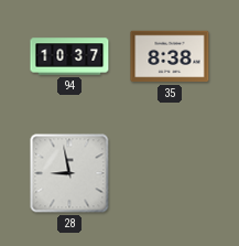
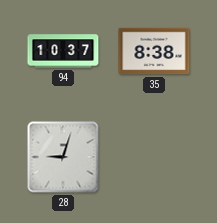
28: 8:58 -> 9:03
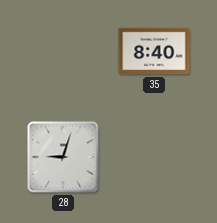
94: 10:37 -> none
35: 8:38 -> 8:40
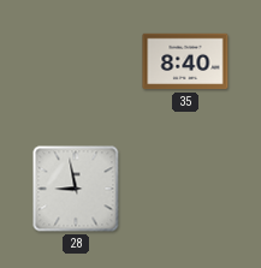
28: 9:03 -> 8:58
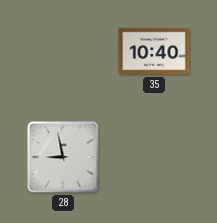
35: 8:40 -> 10:40
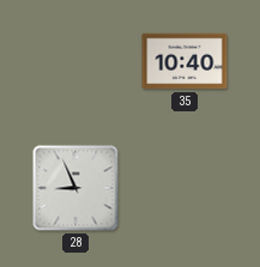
28: 8:58 -> 8:56
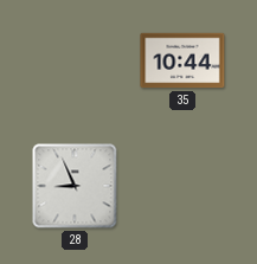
35: 10:40 -> 10:44
